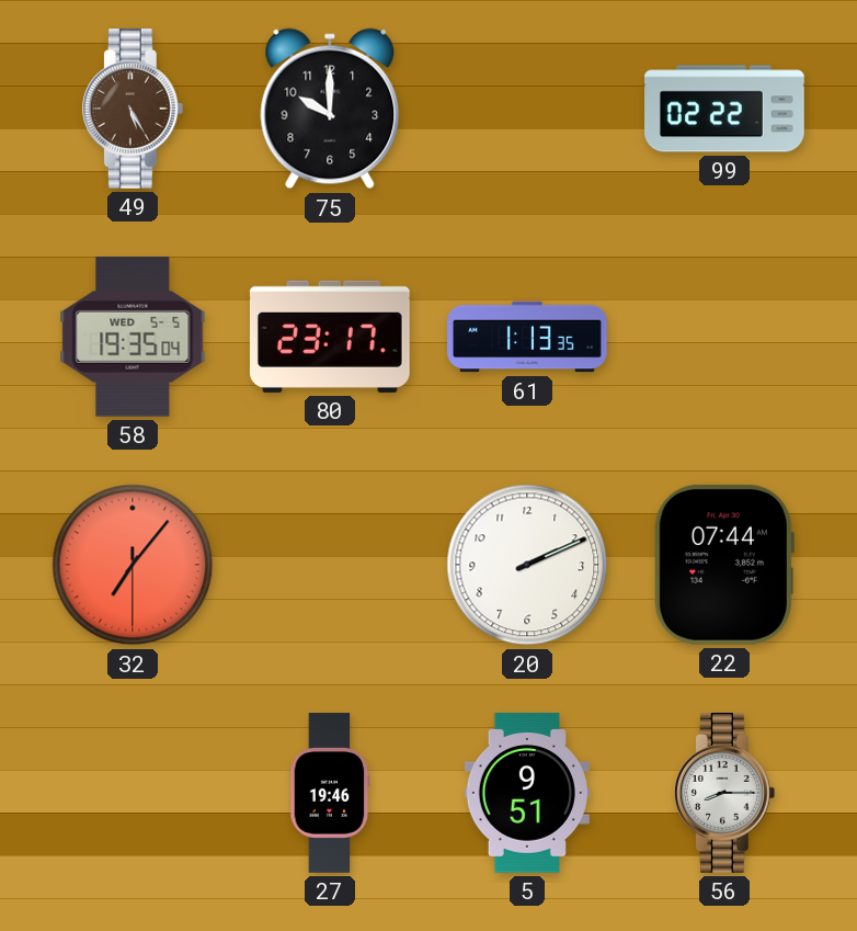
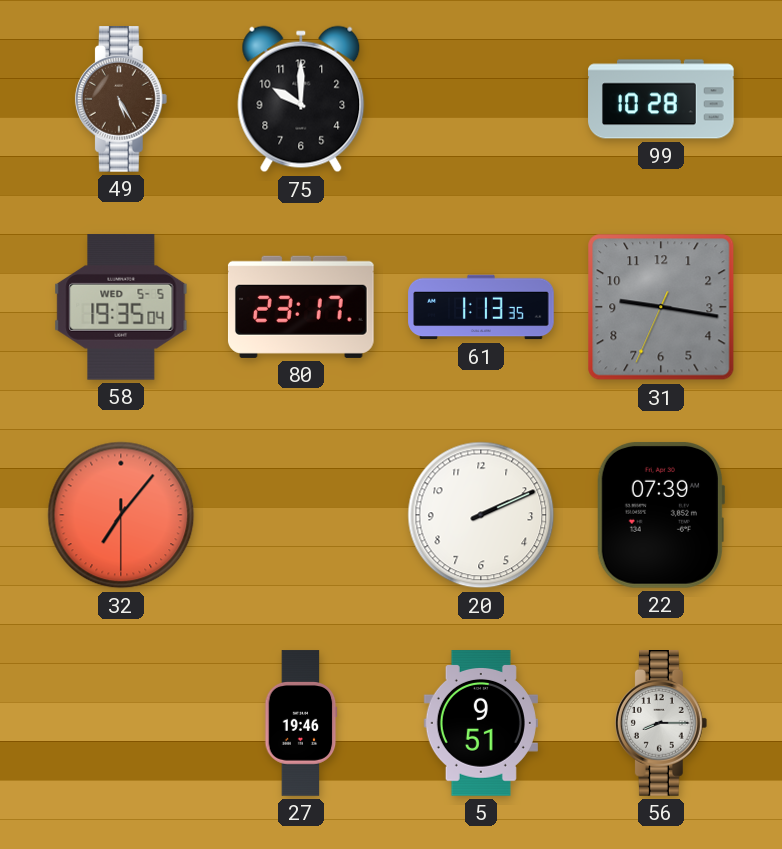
99: 02:22 -> 10:28
31: none -> 9:16
22: 07:44 -> 07:39
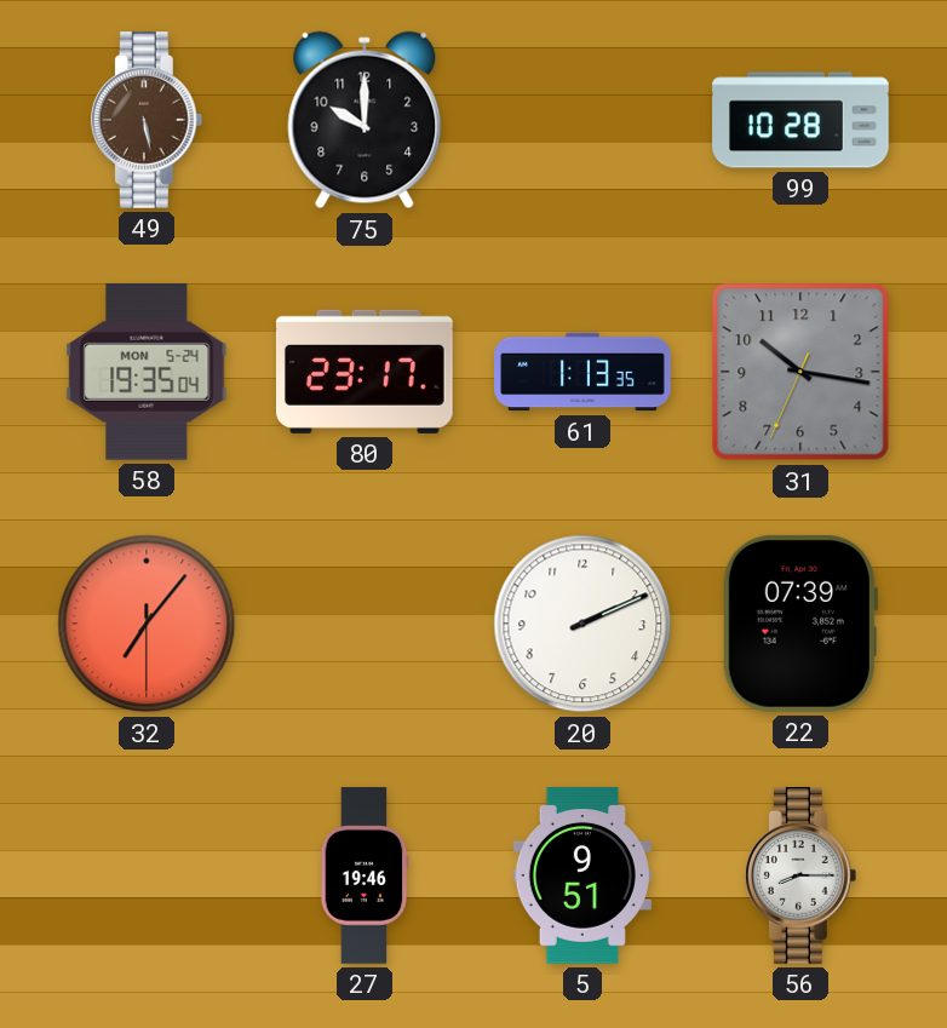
49: 5:25 -> 5:28
58 date: WED 5-5 -> MON 5-24
31: 9:16 -> 10:16
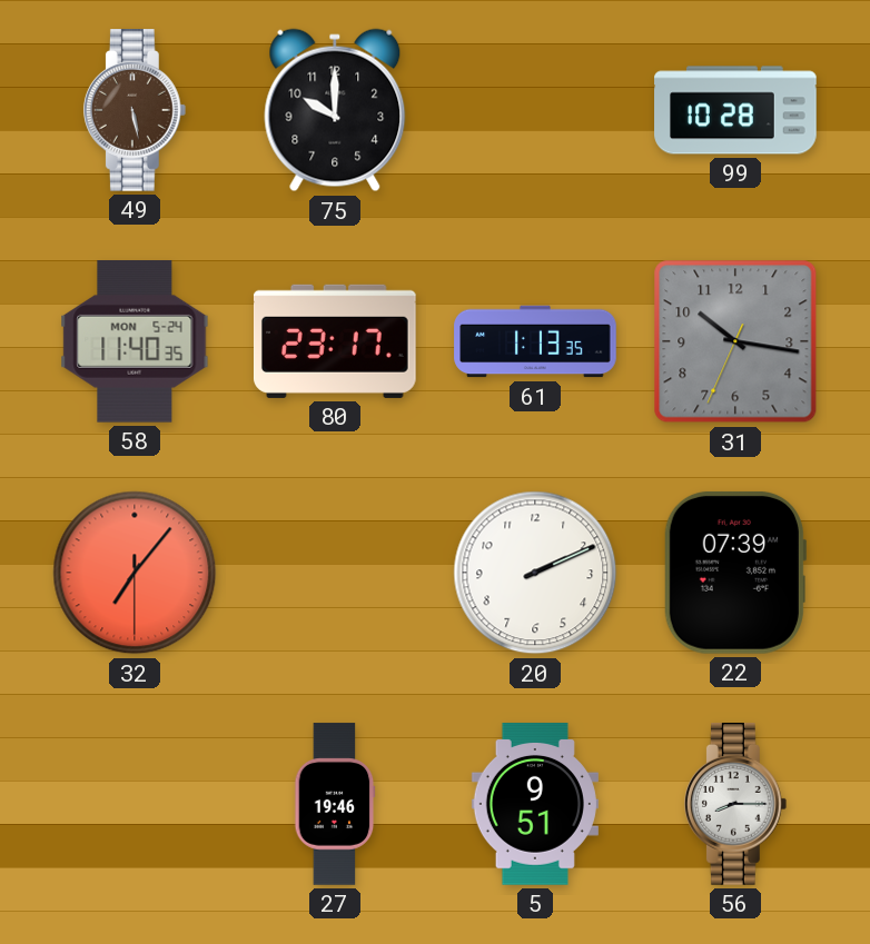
58: 19:35 -> 11:40
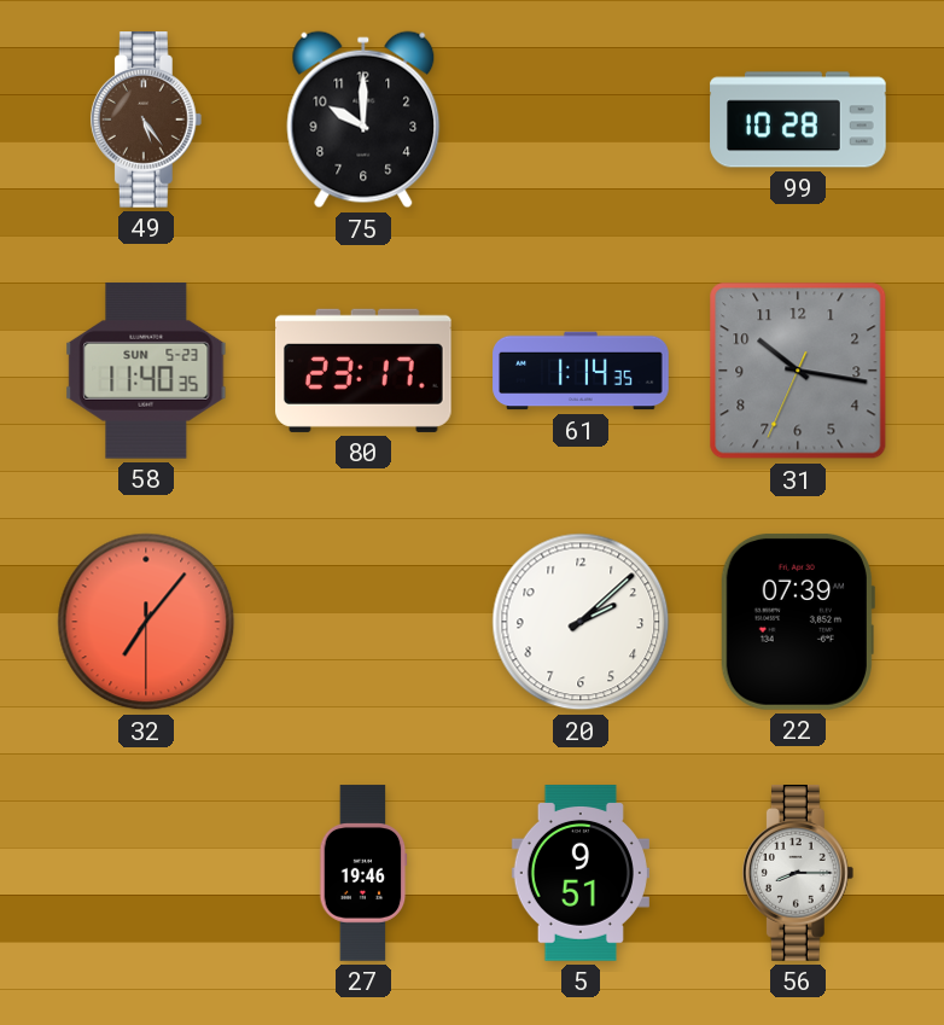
49: 5:28 -> 5:24
58 date: MON 5-24 -> SUN 5-23
61: 1:13 -> 1:14
20: 2:11 -> 2:08
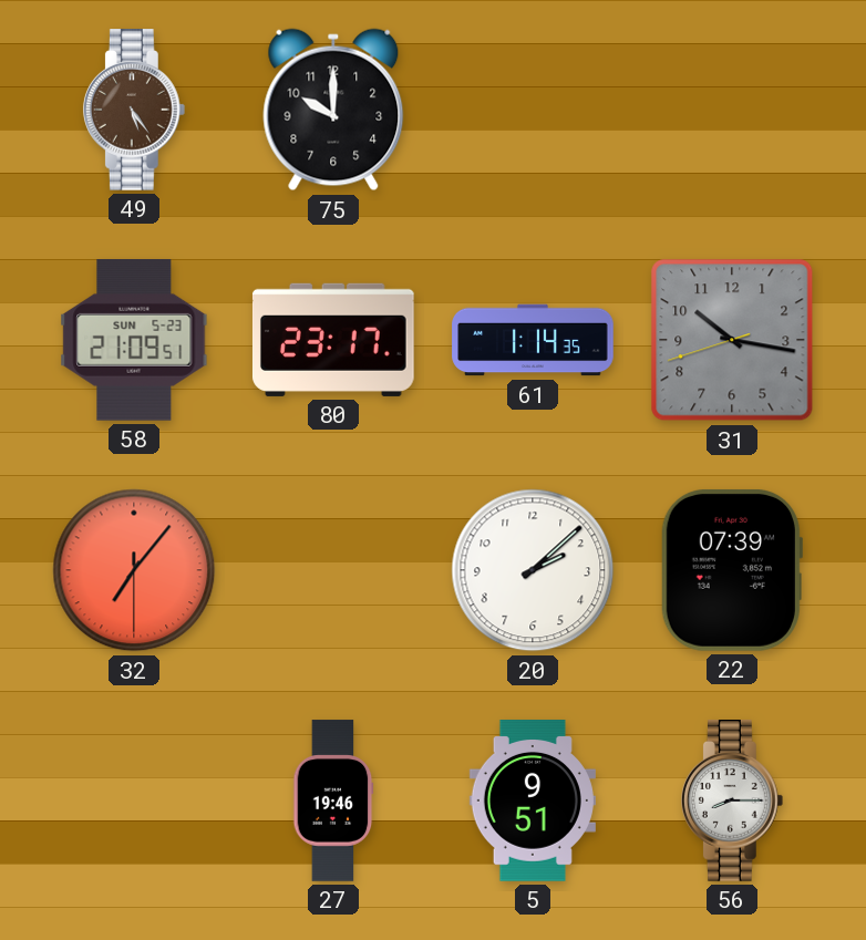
99: 10:28 -> none
58: 11:40 -> 21:09
31: 10:16:34 -> 10:16:42
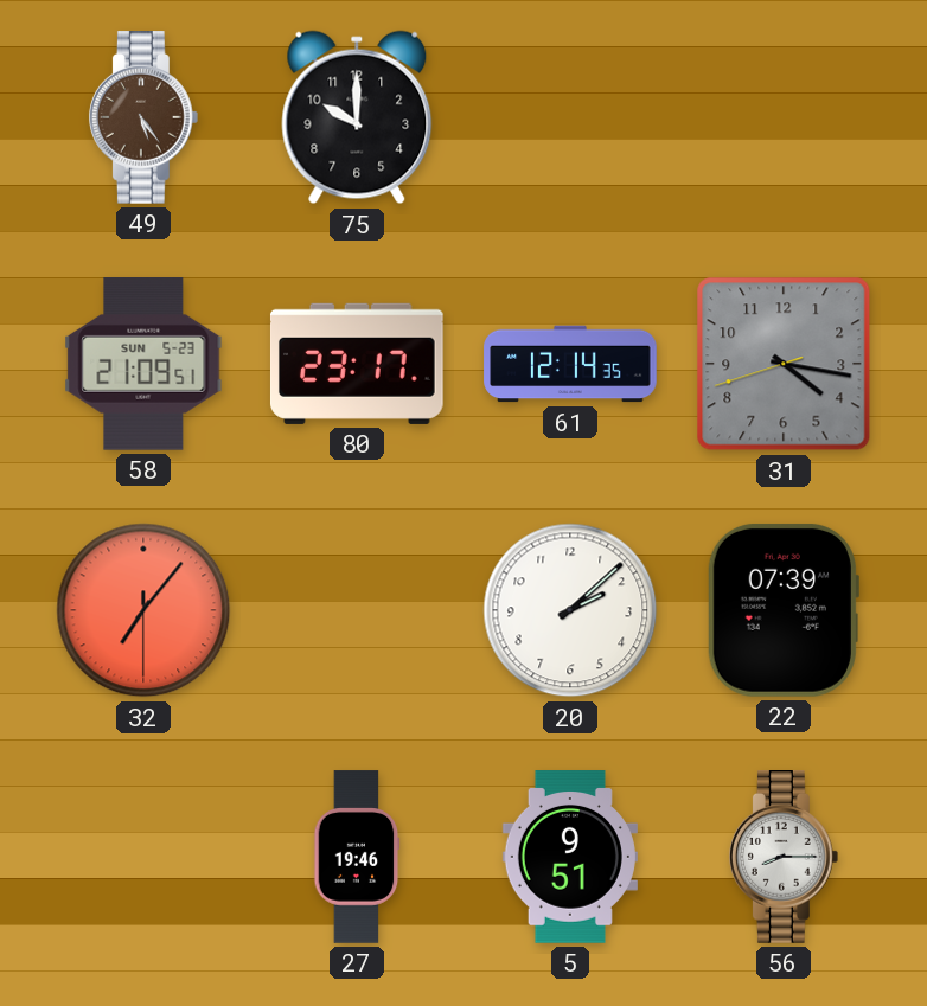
61: 1:14 -> 12:14
31: 10:16 -> 4:16
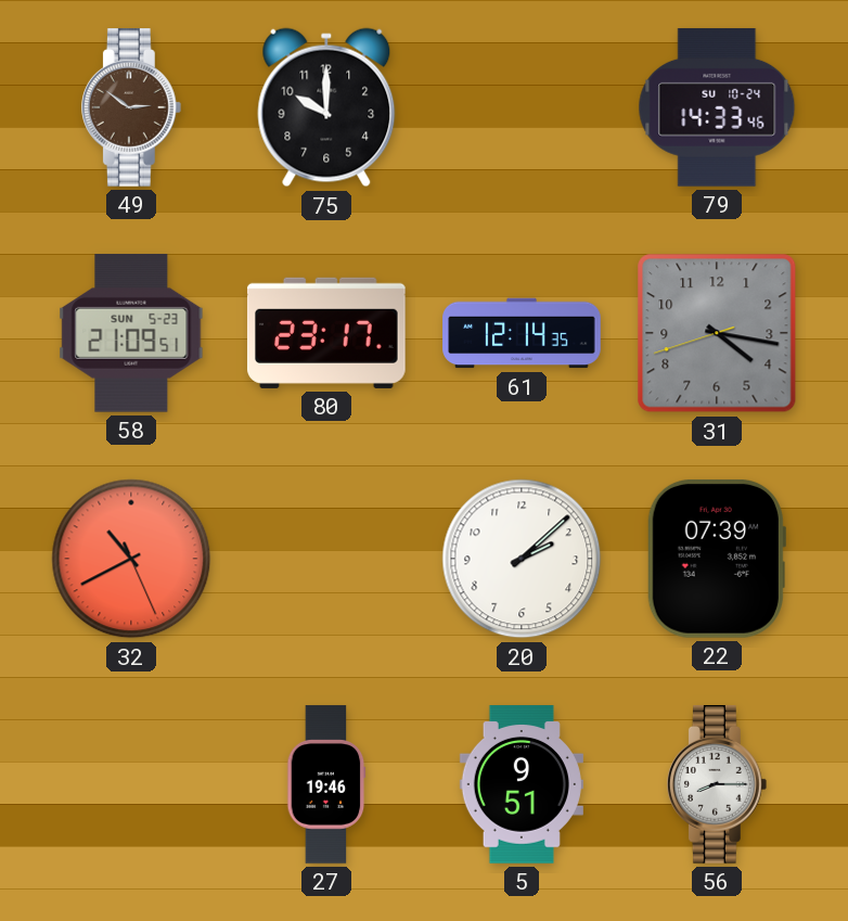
49: 5:24 -> 2:51
79: none -> 14:33
32: 7:06 -> 10:40
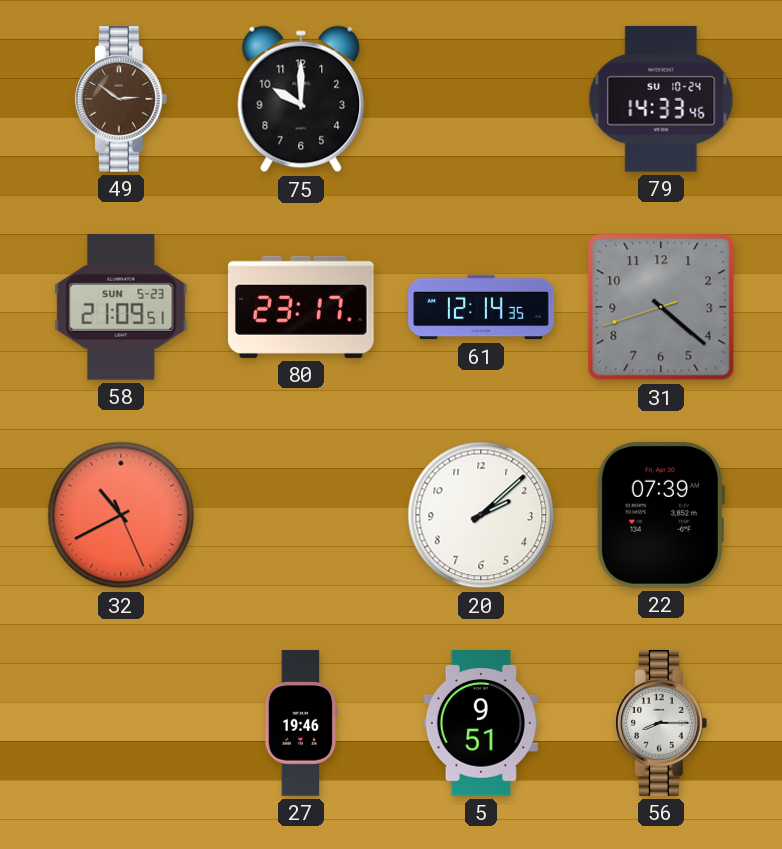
31: 4:16 -> 4:21
